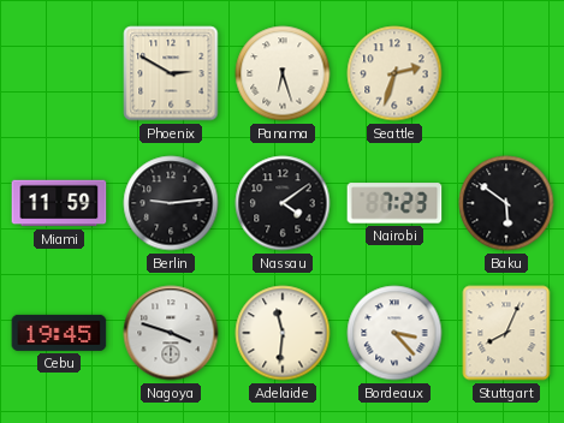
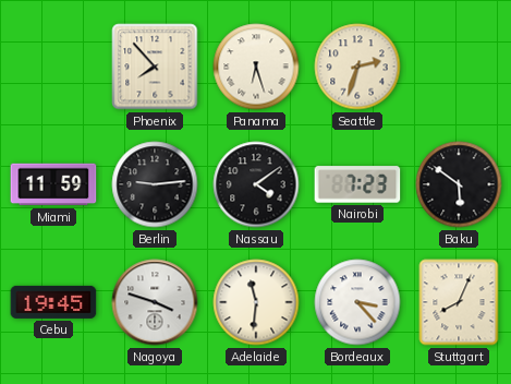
Phoenix: 2:50 -> 7:53
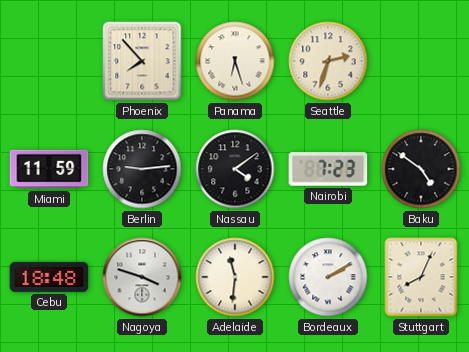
Baku: 5:51 -> 4:51
Cebu: 19:45 -> 18:48
Bordeaux: 3:23 -> 2:10
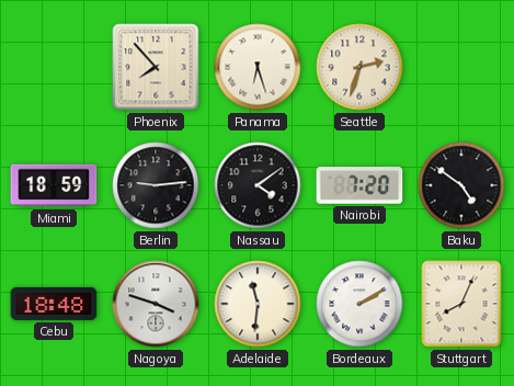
Miami: 11:59 -> 18:59
Nairobi: 7:23 -> 7:20
